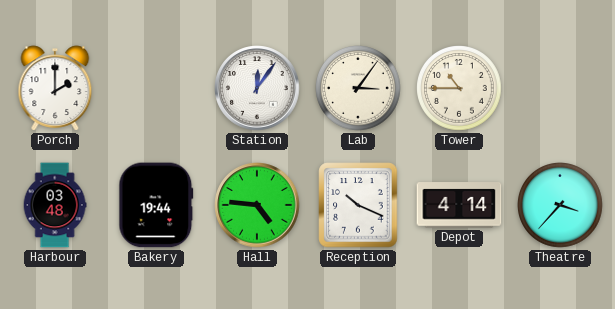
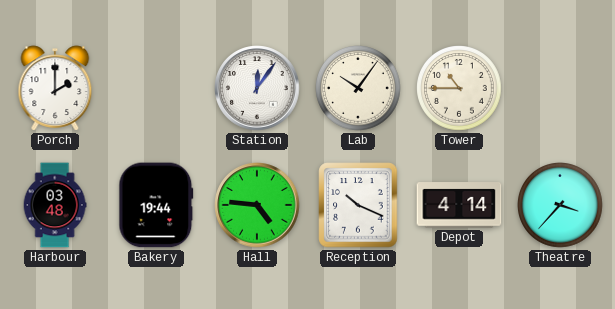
Lab: 3:06 -> 10:06
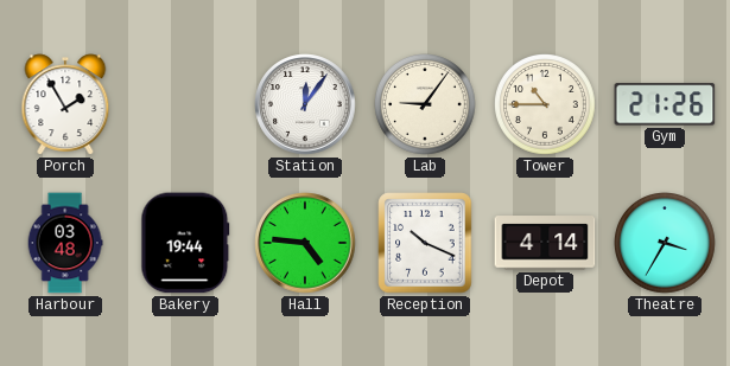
Porch: 2:00 -> 1:55
Lab: 10:06 -> 9:06
Gym: none -> 21:26
Theatre: 3:37 -> 3:35
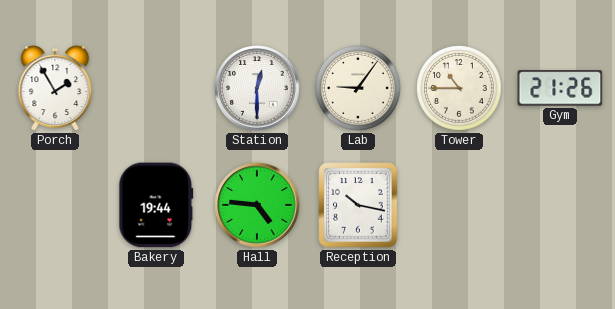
Station: 12:06 -> 12:30
Harbour: 03:48 -> none
Reception: 10:19 -> 10:17
Depot: 4:14 -> none
Theatre: 3:35 -> none
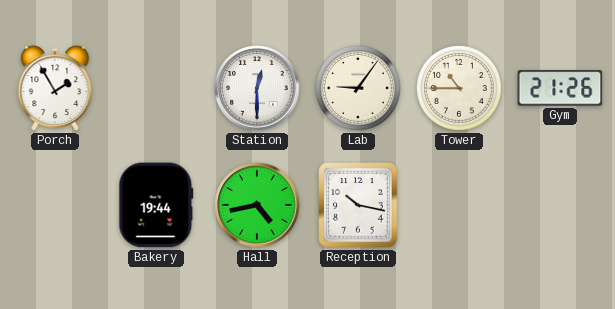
Hall: 4:46 -> 4:43
